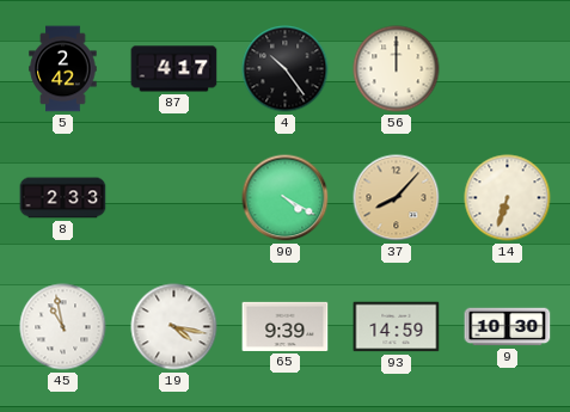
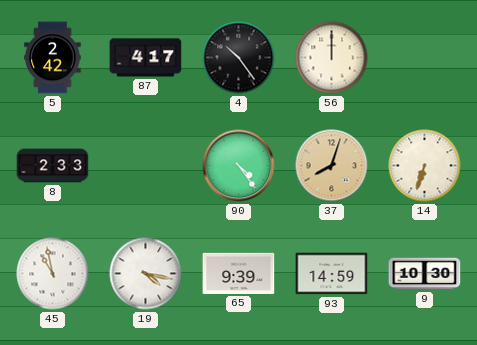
90: 4:20 -> 4:24
37: 8:07 -> 8:03
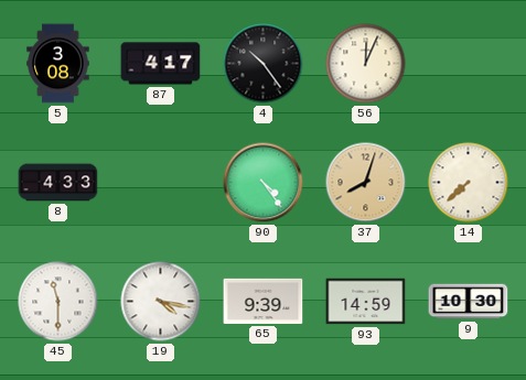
5: 2:42 -> 3:08
56: 12:00 -> 12:04
8: 2:33 -> 4:33
14: 6:33 -> 7:38
45: 10:58 -> 11:30
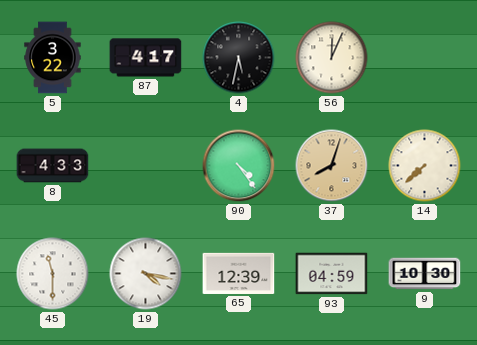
5: 3:08 -> 3:22
4: 10:24 -> 5:32
65: 9:39 -> 12:39
93: 14:59 -> 04:59
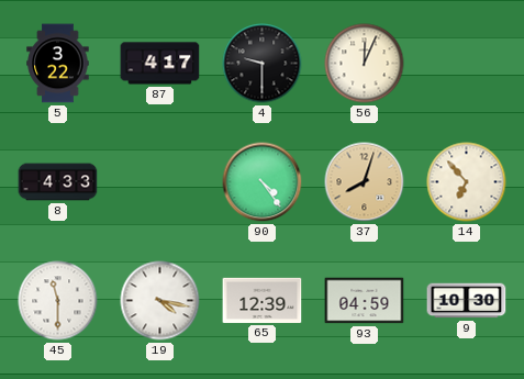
4: 5:32 -> 9:30
14: 7:38 -> 6:53
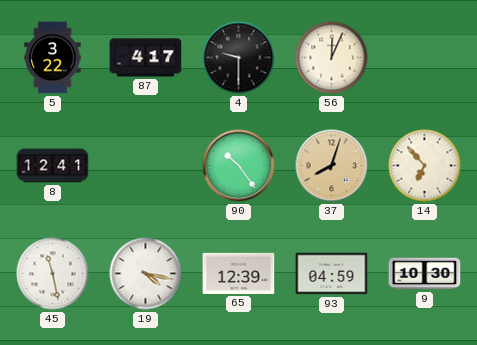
8: 4:33 -> 12:41
90: 4:24 -> 10:24
45: 11:30 -> 11:28
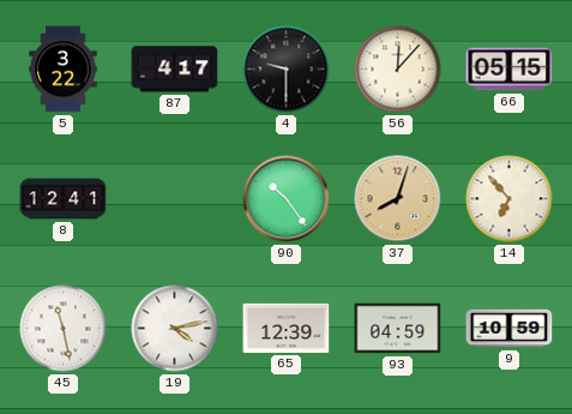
56: 12:04 -> 12:07
66: none -> 05:15
19: 4:17 -> 4:13
9: 10:30 -> 10:59
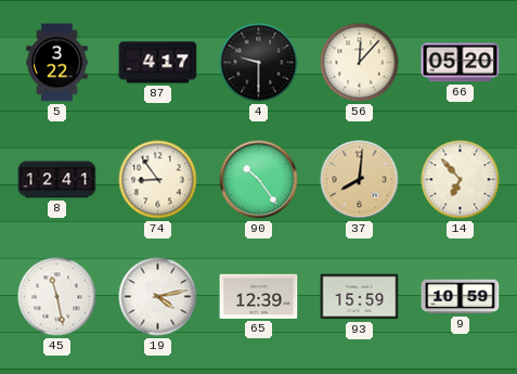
66: 05:15 -> 05:20
74: none -> 8:54
37: 8:03 -> 8:01
93: 04:59 -> 15:59
